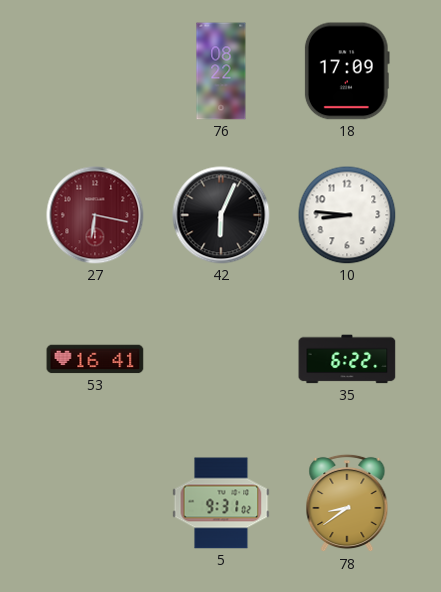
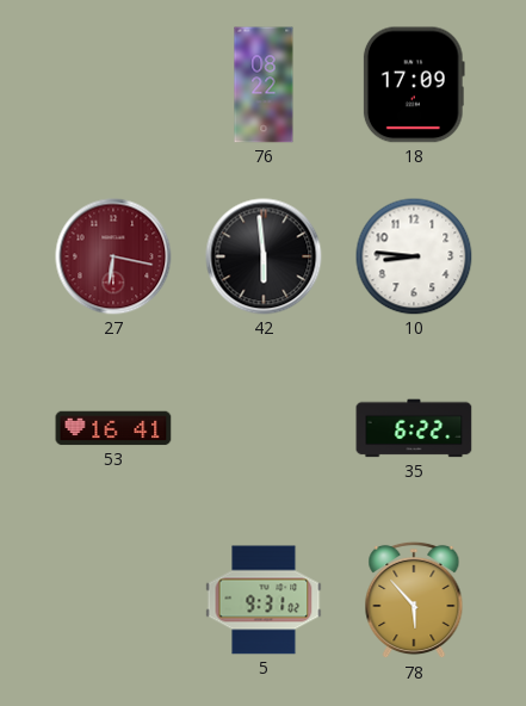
42: 6:04 -> 5:59
78: 8:39 -> 5:53
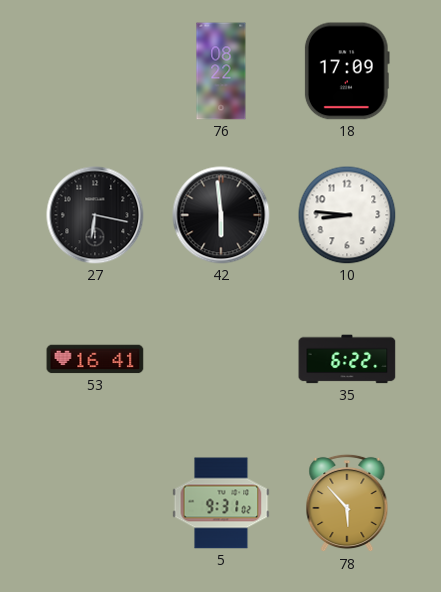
27 dial: burgundy -> black
